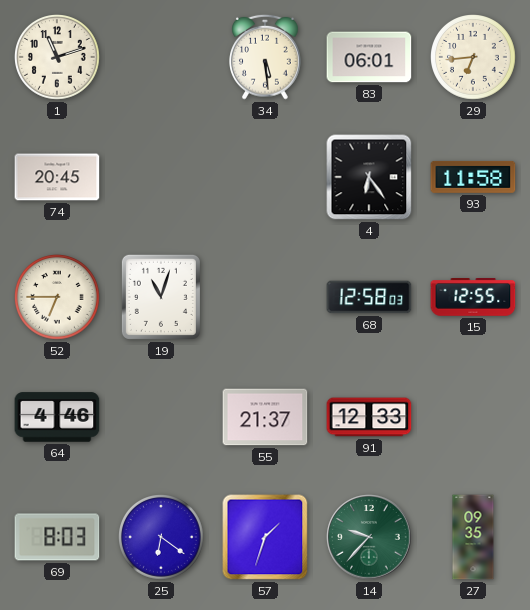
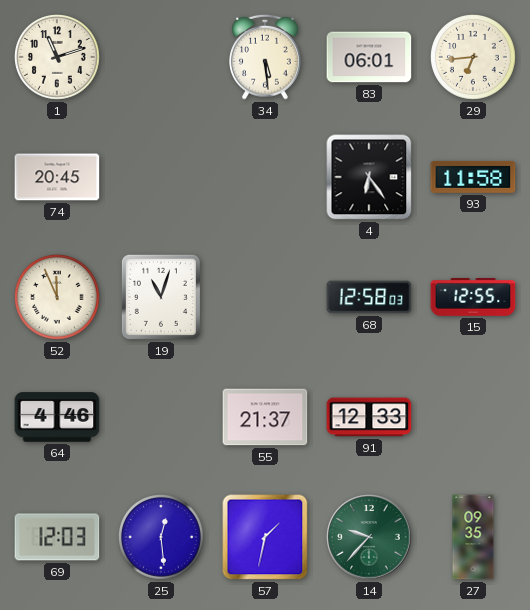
52: 6:45 -> 11:56
69: 8:03 -> 12:03
25: 6:21 -> 12:29
57: 1:33 -> 1:32
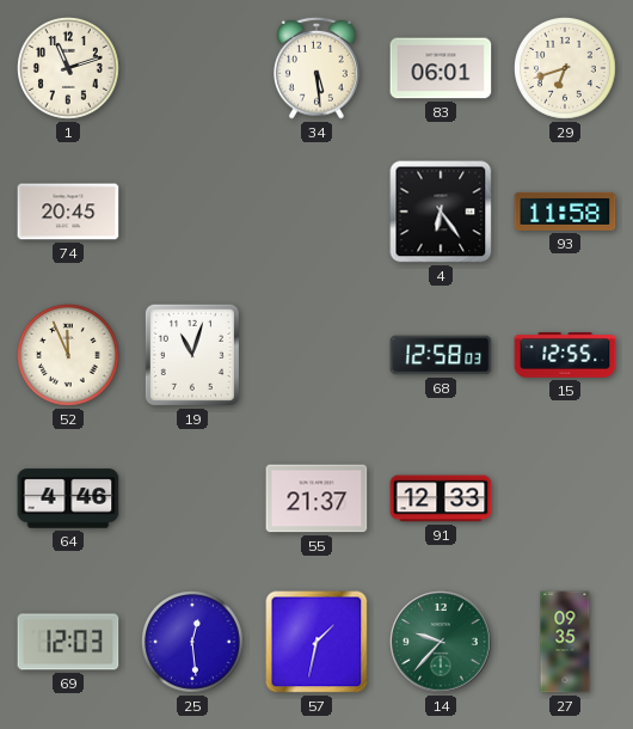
29: 6:44 -> 6:42
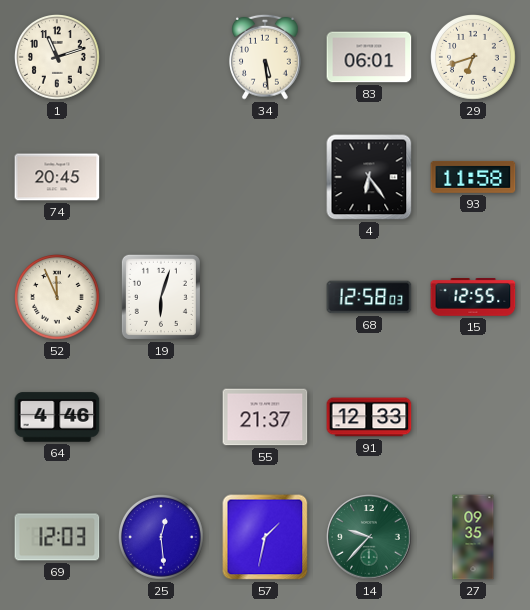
19: 11:03 -> 6:03
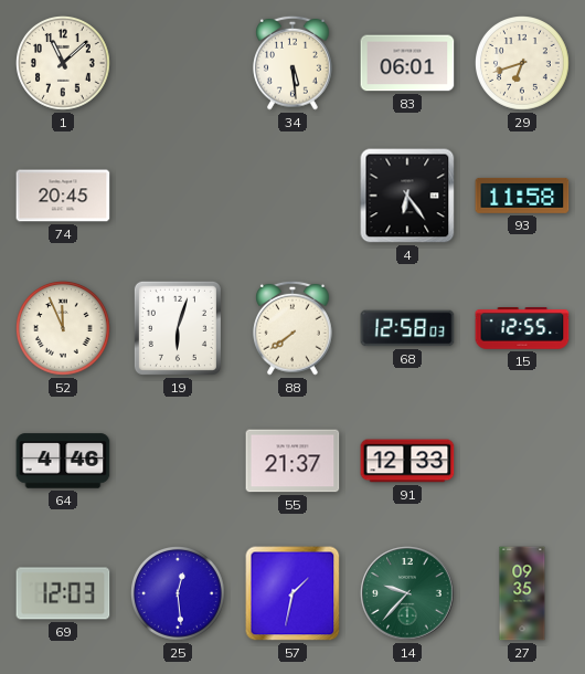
1: 11:12 -> 11:08
88: none -> 7:39
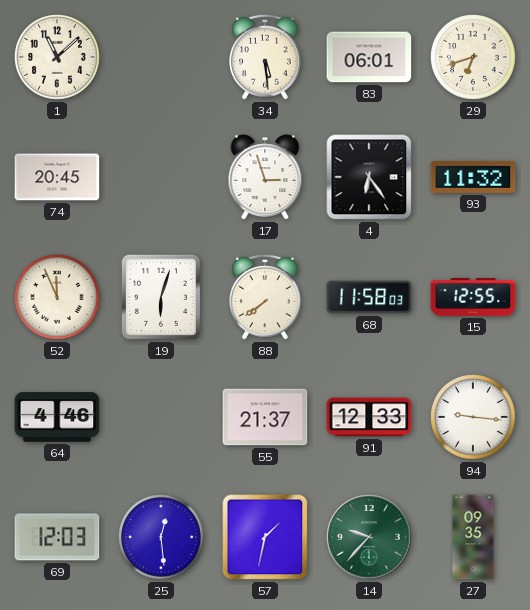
17: none -> 2:57
93: 11:58 -> 11:32
68: 12:58 -> 11:58
94: none -> 9:16
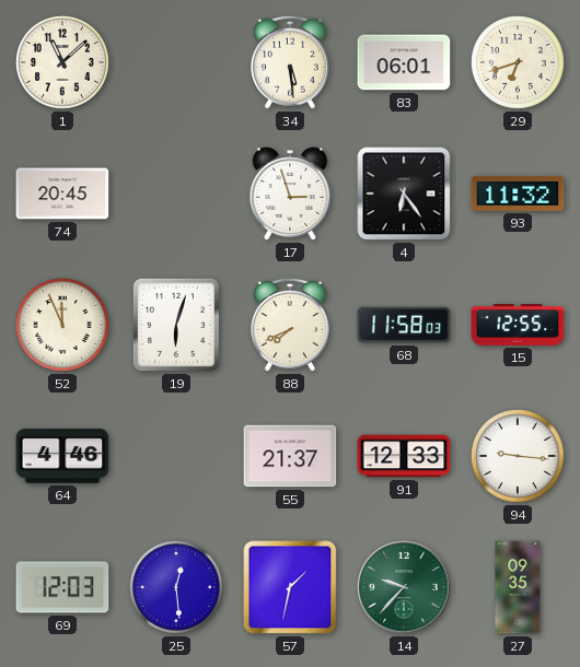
88: 7:39 -> 7:41
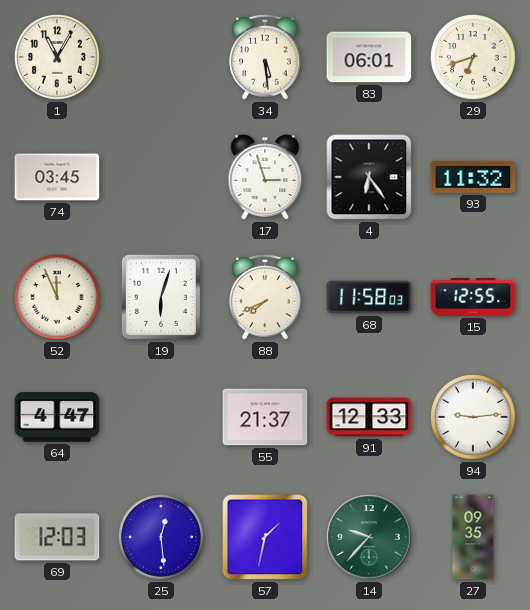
1: 11:08 -> 11:05
74: 20:45 -> 03:45
64: 4:46 -> 4:47
94: 9:16 -> 9:14
